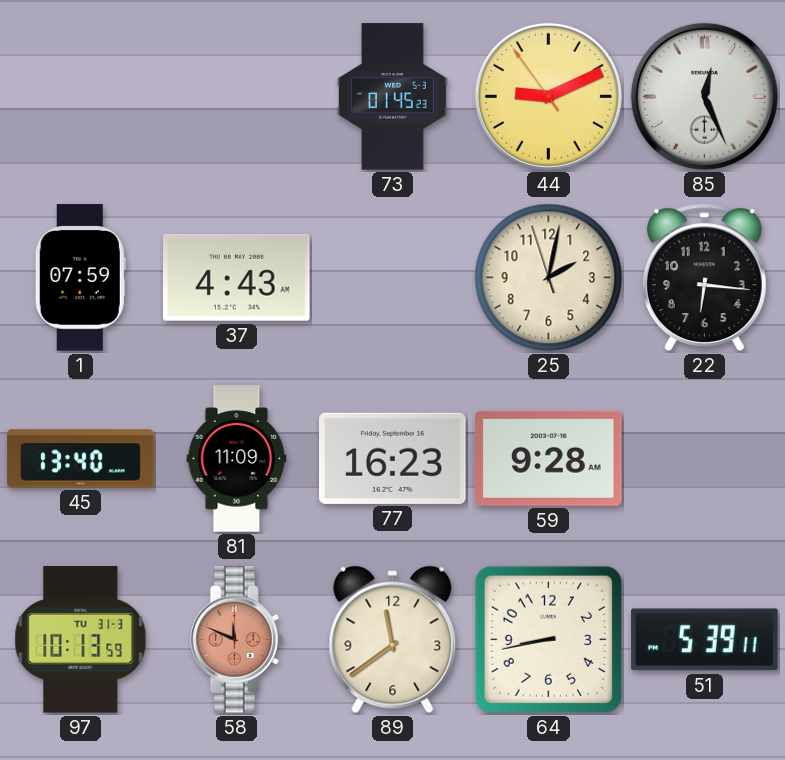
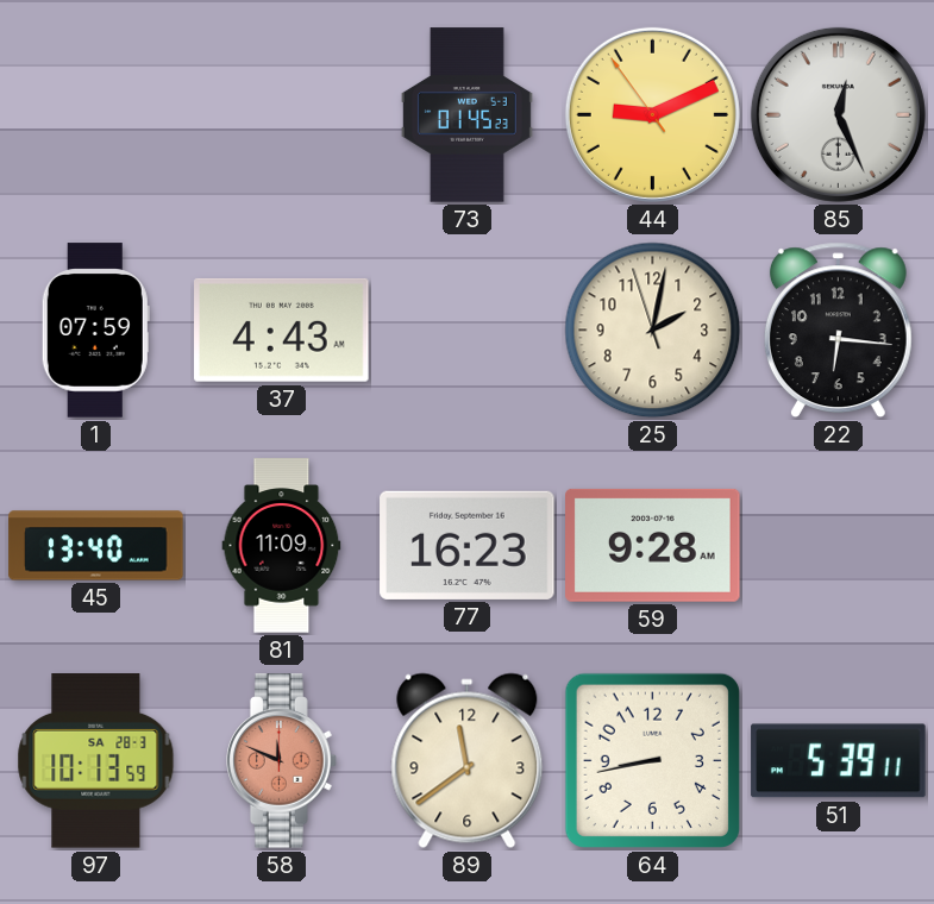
97 date: TU 31-3 -> SA 28-3
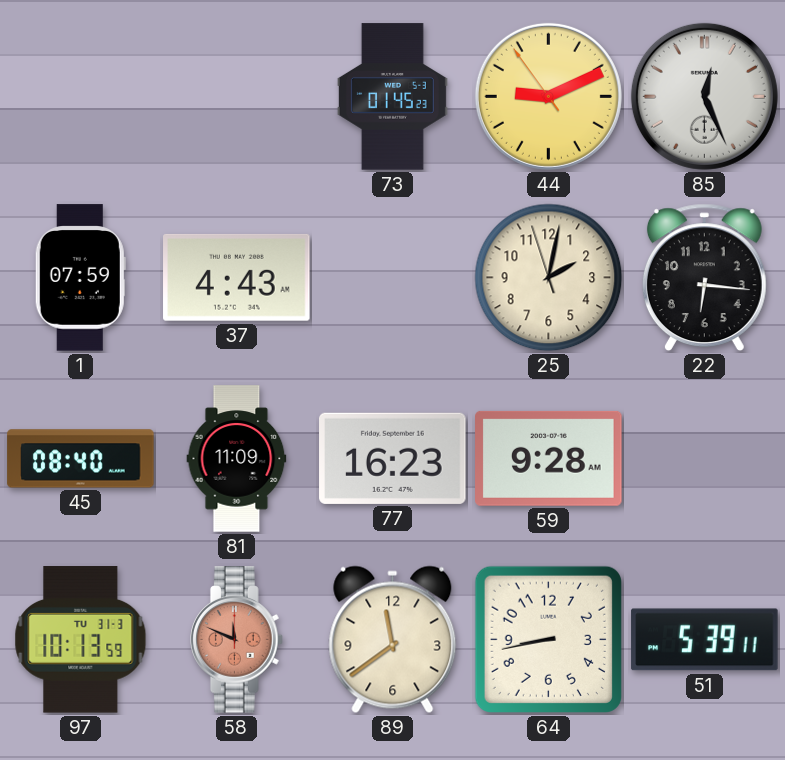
45: 13:40 -> 08:40
97 date: SA 28-3 -> TU 31-3
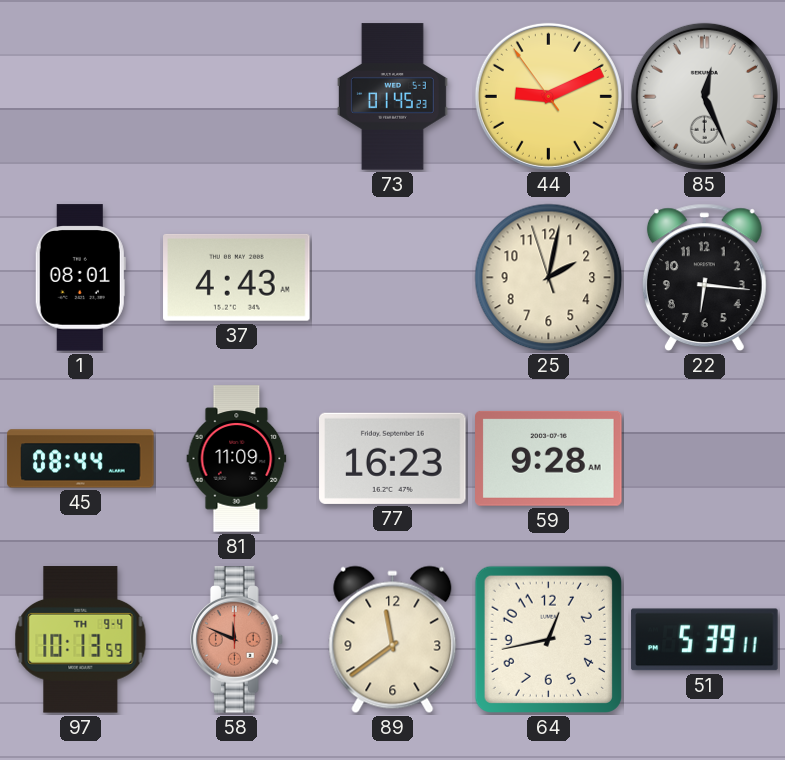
1: 07:59 -> 08:01
45: 08:40 -> 08:44
97 date: TU 31-3 -> TH 9-4
64: 8:43 -> 12:43
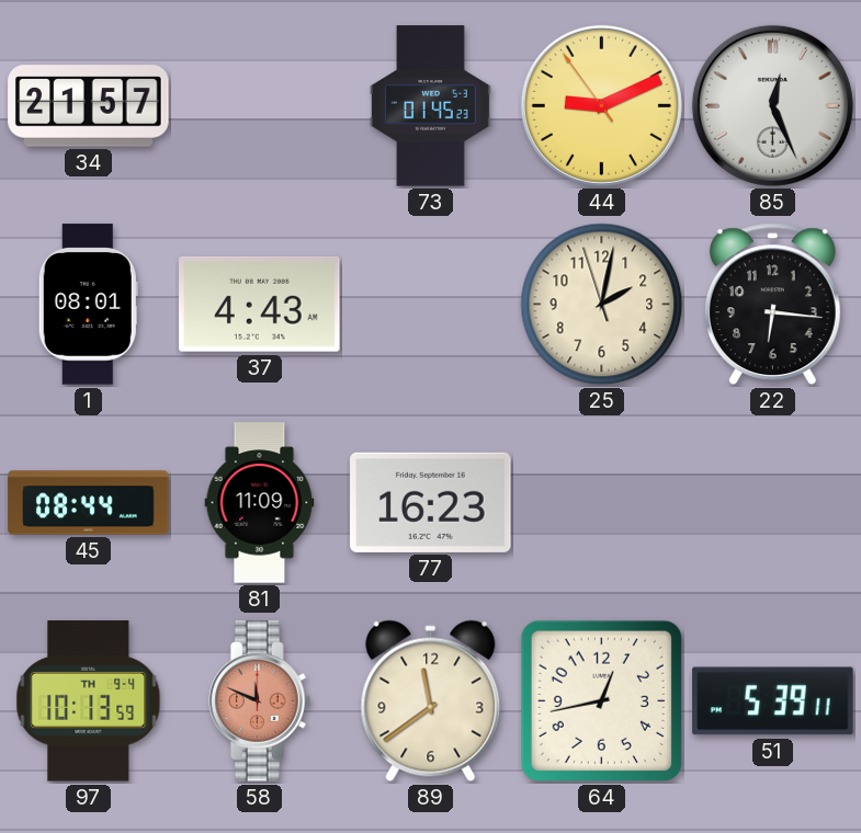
34: none -> 21:57
59: 9:28 -> none
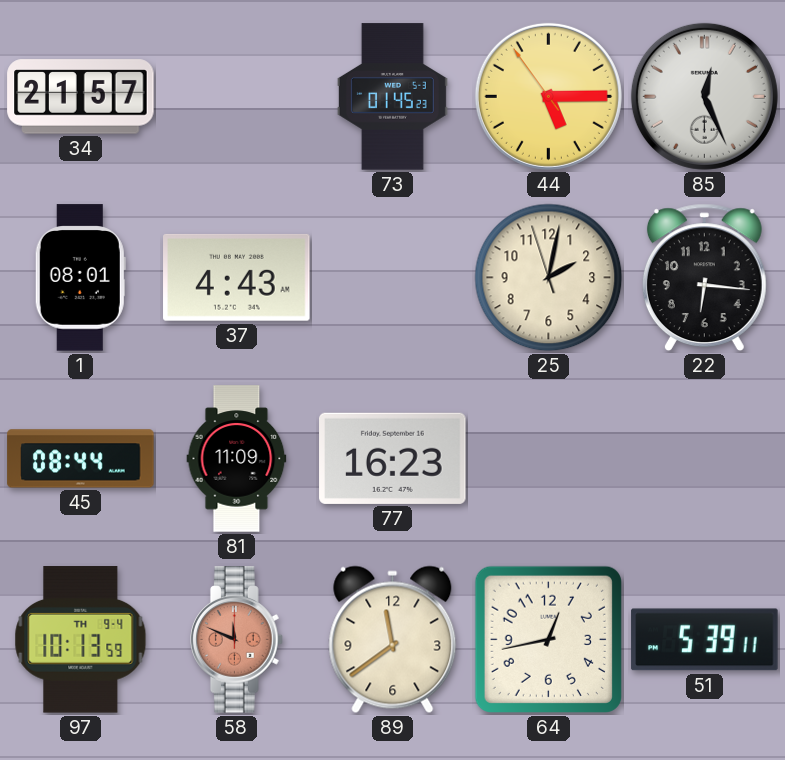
44: 9:10 -> 5:14
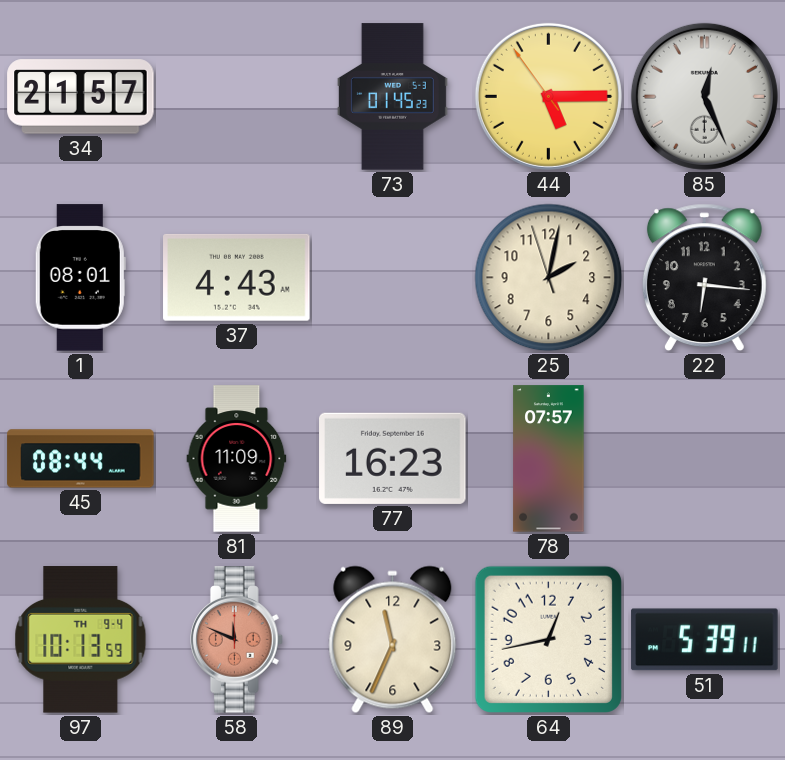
78: none -> 07:57
89: 11:39 -> 11:34
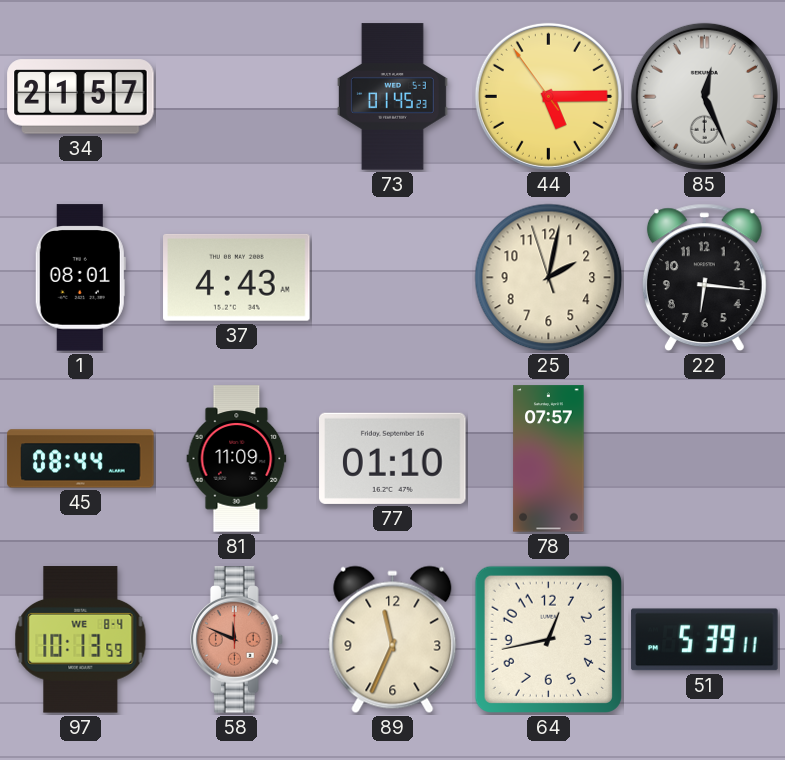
77: 16:23 -> 01:10
97 date: TH 9-4 -> WE 8-4
